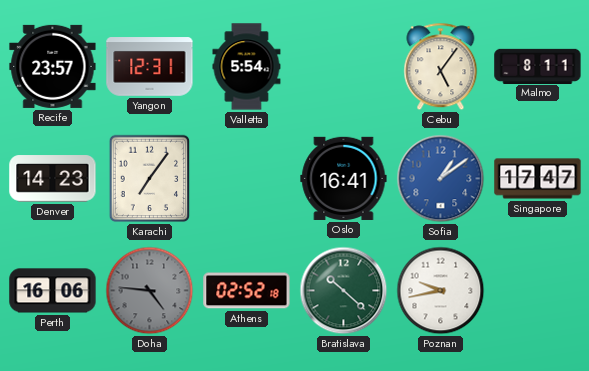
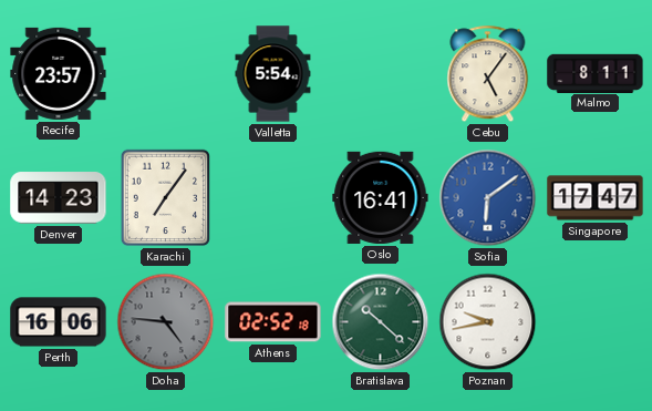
Yangon: 12:31 -> none
Sofia: 1:09 -> 6:09
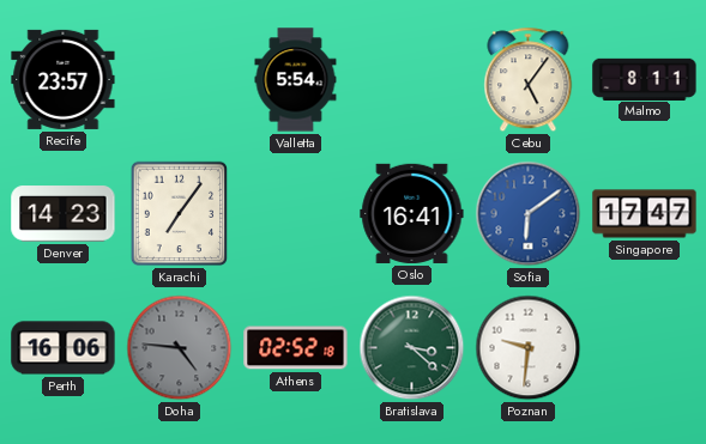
Bratislava: 10:22 -> 3:22
Poznan: 9:43 -> 9:31
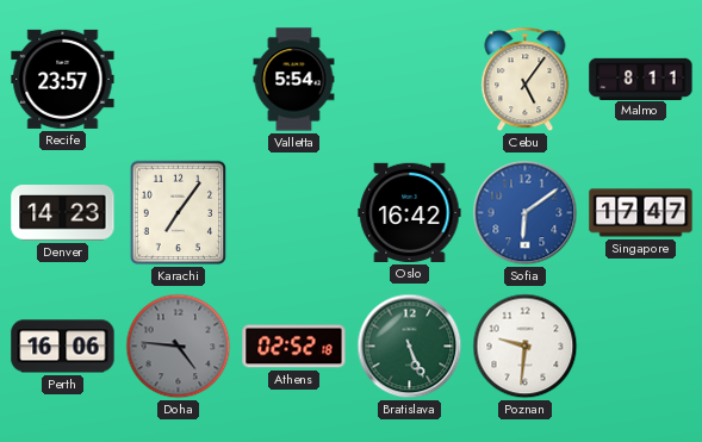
Oslo: 16:41 -> 16:42
Bratislava: 3:22 -> 5:26
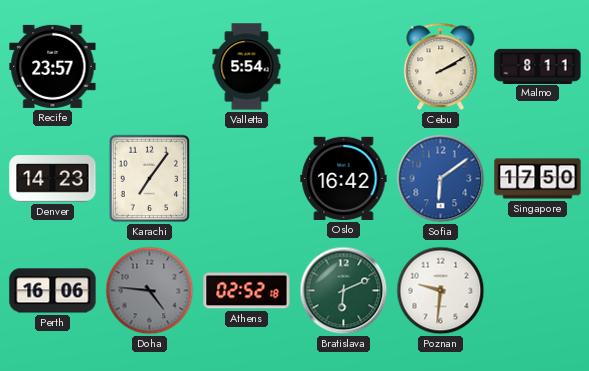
Cebu: 5:06 -> 2:10
Singapore: 17:47 -> 17:50
Bratislava: 5:26 -> 6:11
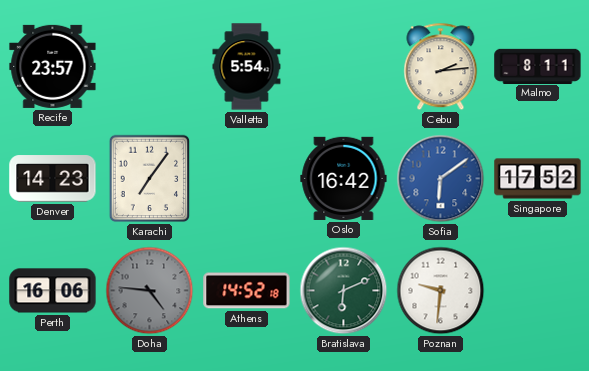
Cebu: 2:10 -> 2:14
Singapore: 17:50 -> 17:52
Athens: 02:52 -> 14:52
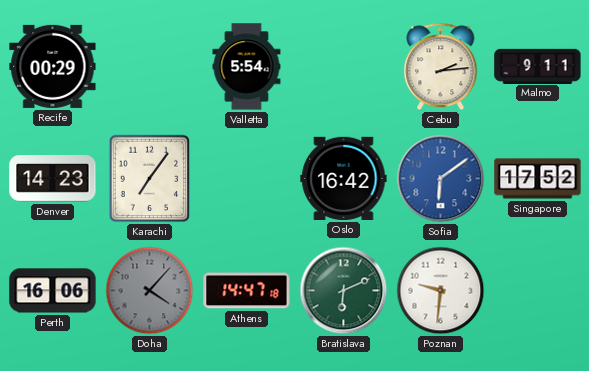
Recife: 23:57 -> 00:29
Malmo: 8:11 -> 9:11
Doha: 4:46 -> 4:07
Athens: 14:52 -> 14:47
